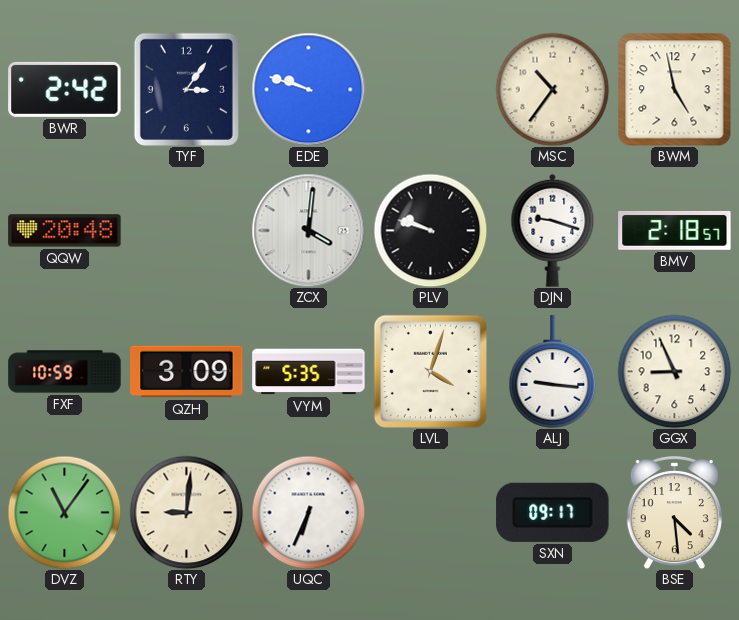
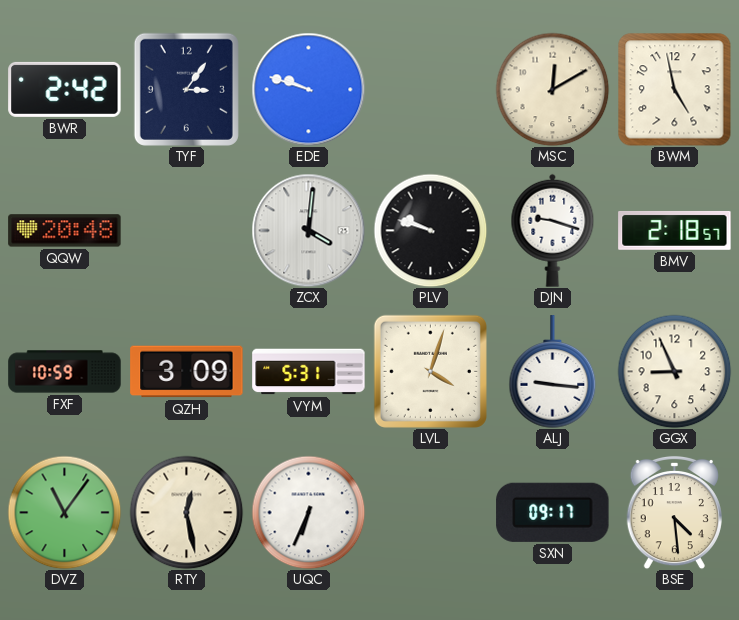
MSC: 10:36 -> 12:10
VYM: 5:35 -> 5:31
RTY: 9:01 -> 12:28
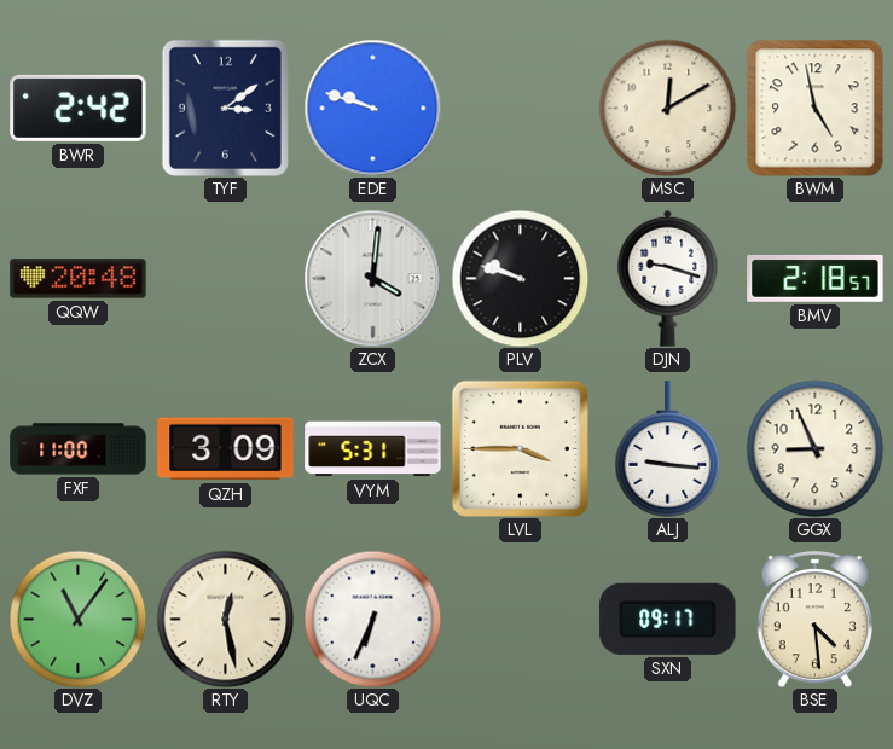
TYF: 3:06 -> 3:09
FXF: 10:59 -> 11:00
LVL: 4:03 -> 3:45
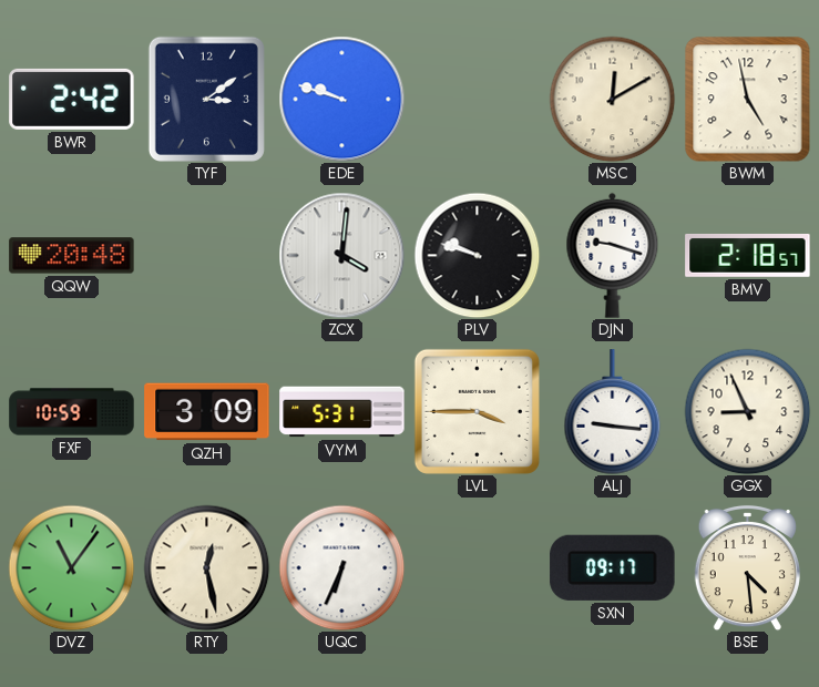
FXF: 11:00 -> 10:59
